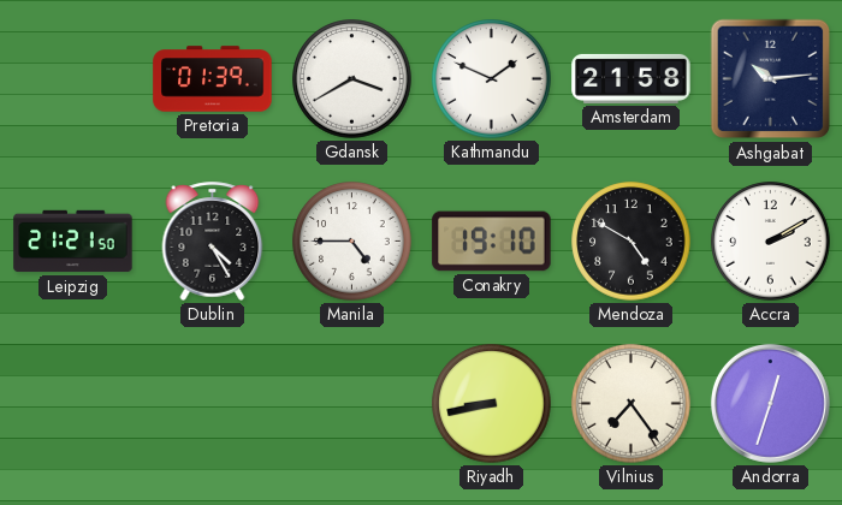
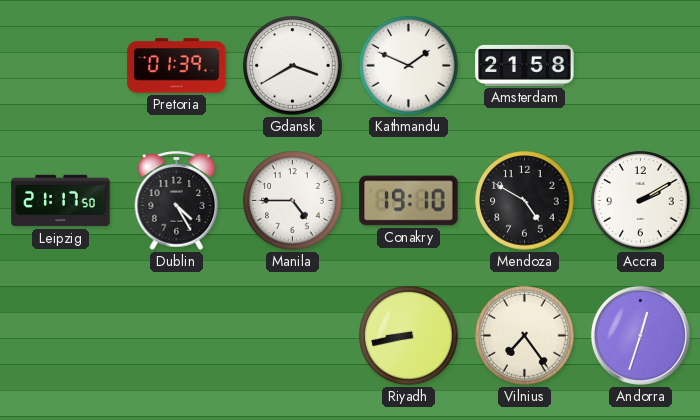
Ashgabat: 10:14 -> none
Leipzig: 21:21 -> 21:17
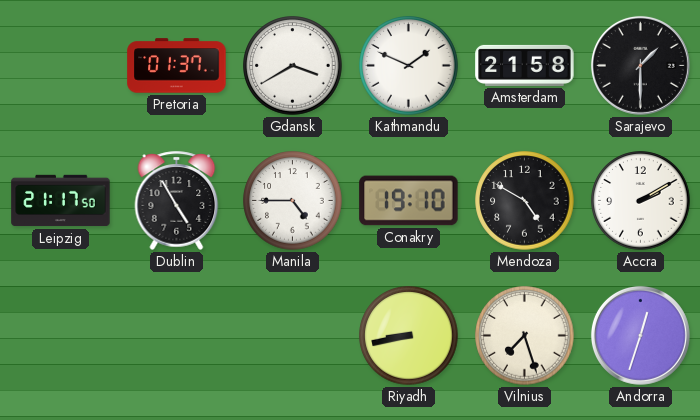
Pretoria: 01:39 -> 01:37
Sarajevo: none -> 1:30
Dublin: 4:25 -> 4:55
Vilnius: 7:24 -> 7:27
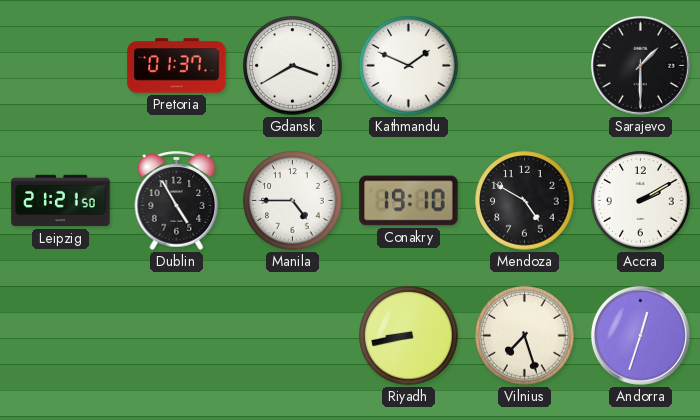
Amsterdam: 21:58 -> none
Leipzig: 21:17 -> 21:21
